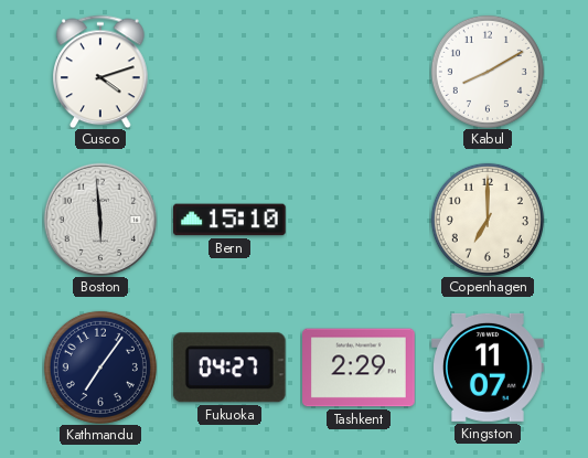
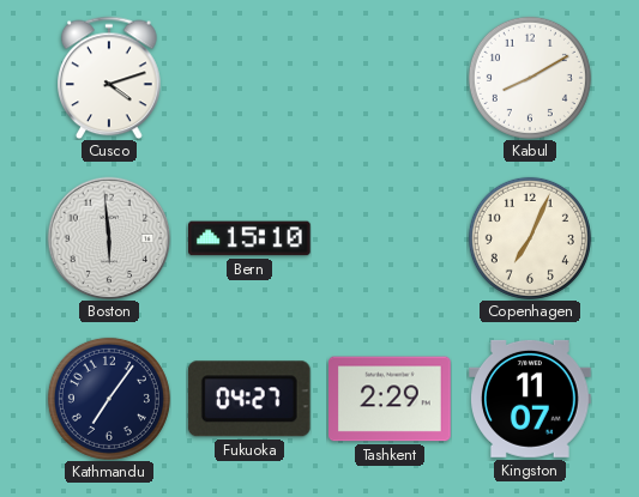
Copenhagen: 7:00 -> 7:04
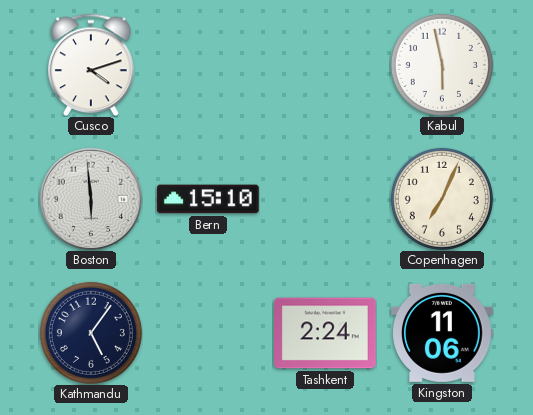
Kabul: 8:10 -> 5:58
Kathmandu: 7:06 -> 5:06
Fukuoka: 04:27 -> none
Tashkent: 2:29 -> 2:24
Kingston: 11:07 -> 11:06
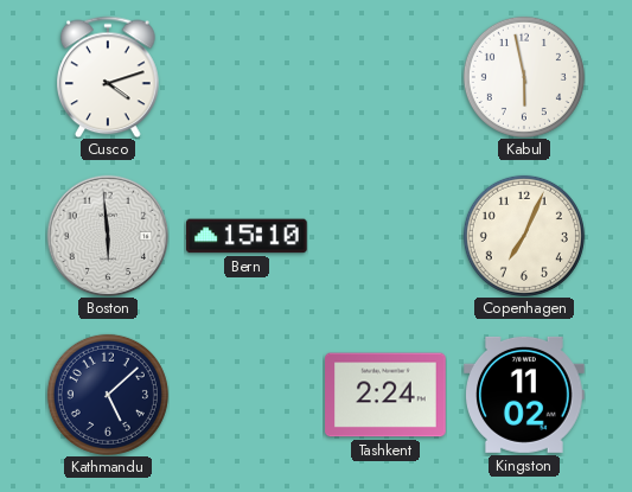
Kathmandu: 5:06 -> 5:08
Kingston: 11:06 -> 11:02
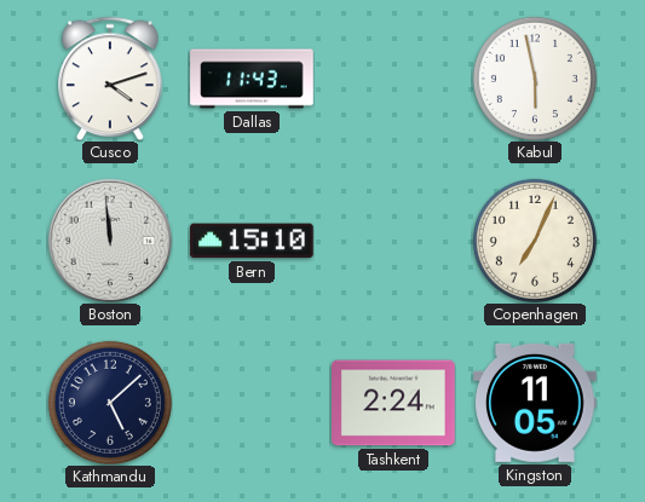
Dallas: none -> 11:43
Boston: 5:59 -> 11:59
Kingston: 11:02 -> 11:05
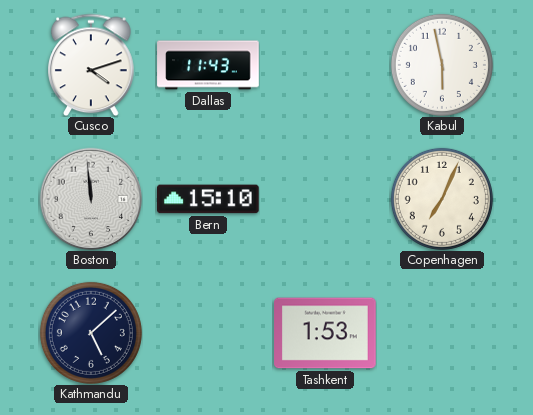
Tashkent: 2:24 -> 1:53
Kingston: 11:05 -> none
